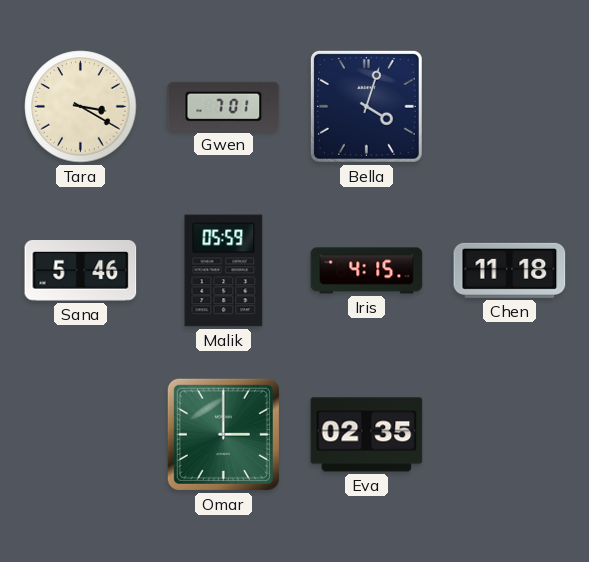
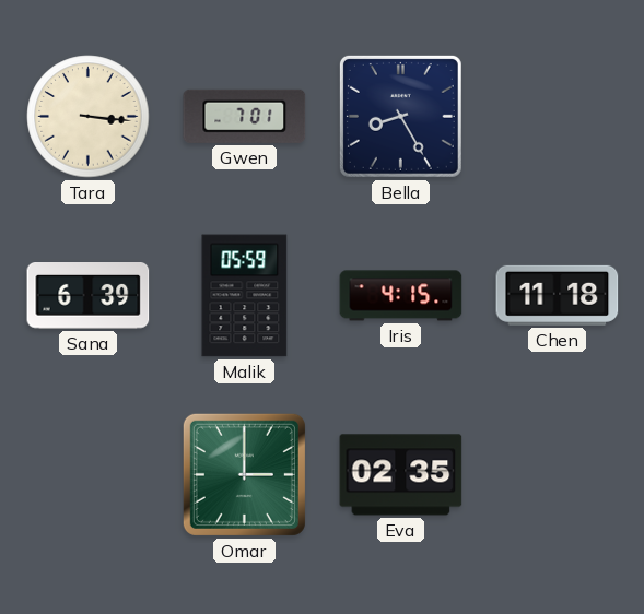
Tara: 3:20 -> 3:16
Bella: 4:03 -> 8:25
Sana: 5:46 -> 6:39
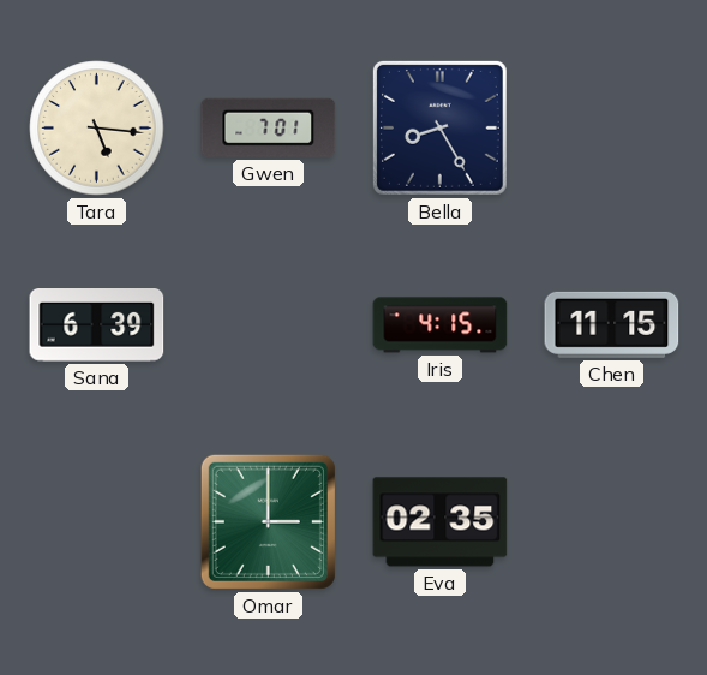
Tara: 3:16 -> 5:16
Malik: 05:59 -> none
Chen: 11:18 -> 11:15
